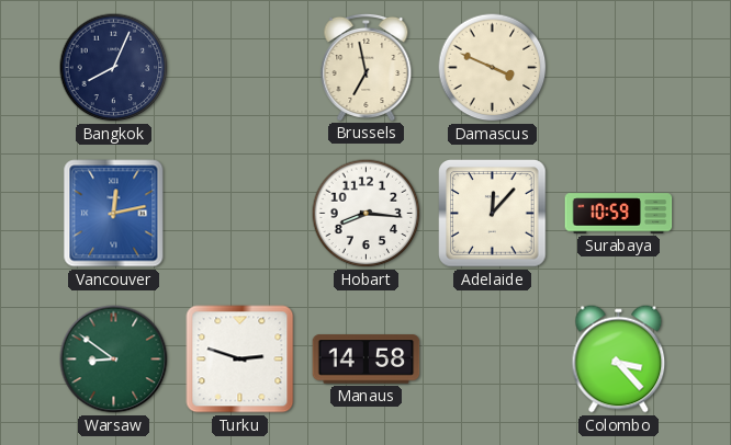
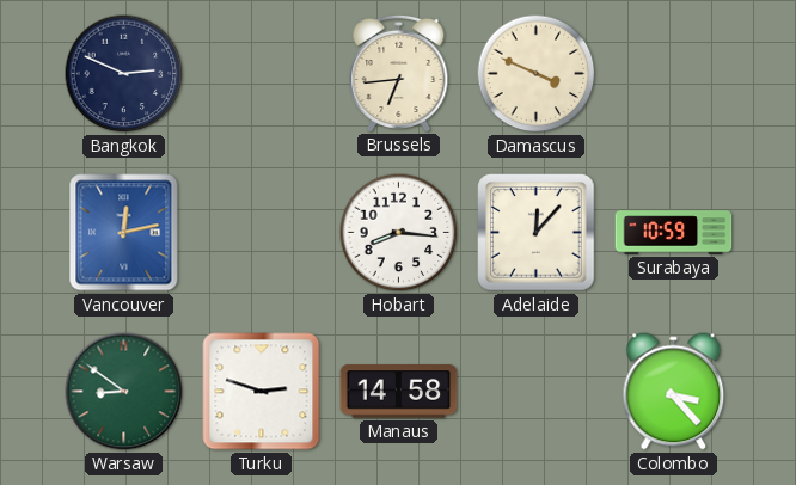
Bangkok: 8:04 -> 2:49
Brussels: 6:58 -> 6:44
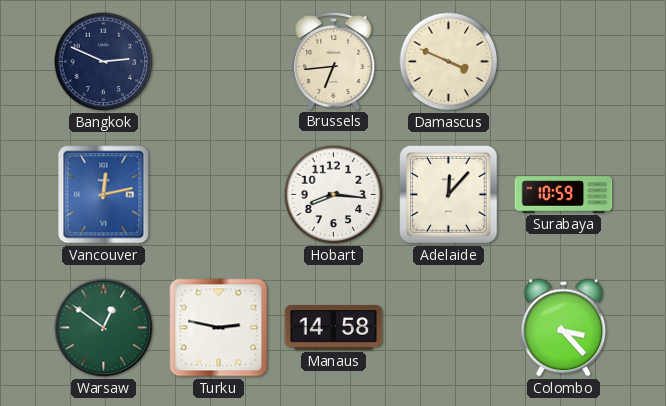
Warsaw: 8:51 -> 12:51
Turku: 2:48 -> 2:47
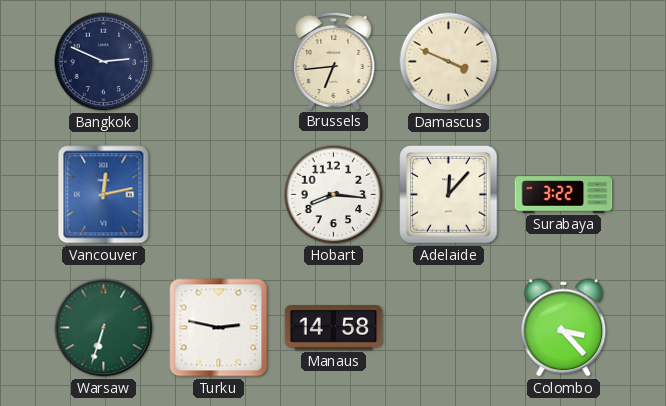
Surabaya: 10:59 -> 3:22
Warsaw: 12:51 -> 6:33
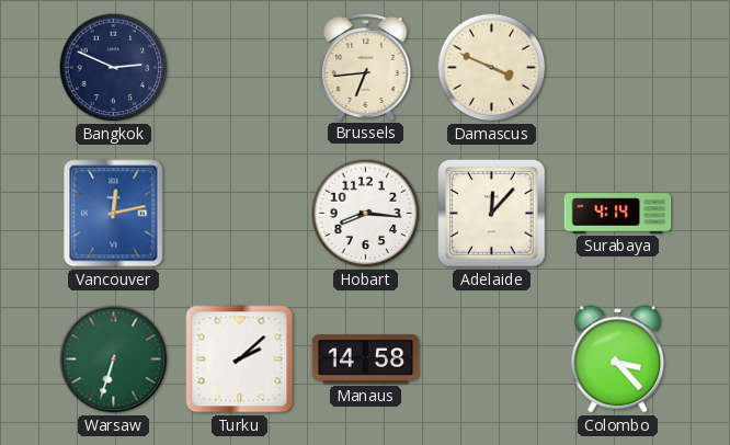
Surabaya: 3:22 -> 4:14
Turku: 2:47 -> 2:08
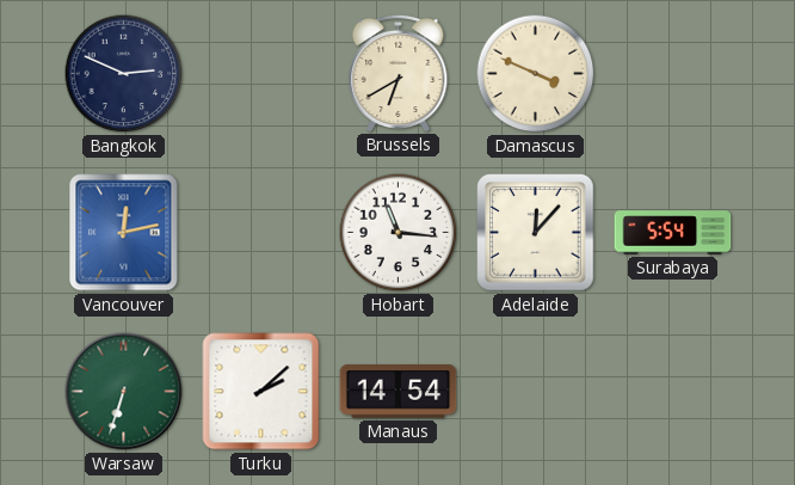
Brussels: 6:44 -> 6:40
Hobart: 8:16 -> 11:16
Surabaya: 4:14 -> 5:54
Manaus: 14:58 -> 14:54
Colombo: 3:23 -> none
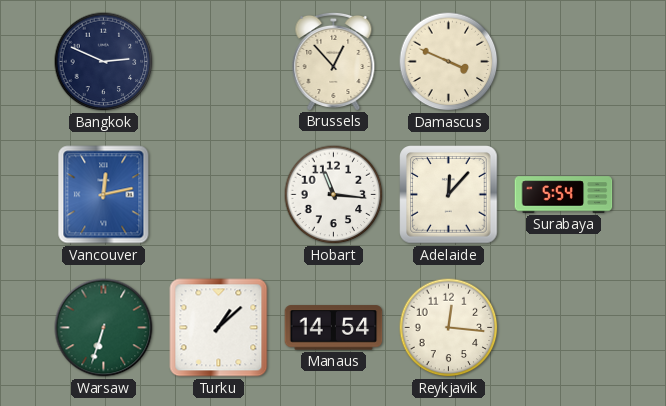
Brussels: 6:40 -> 12:53
Turku: 2:08 -> 1:08
Reykjavik: none -> 12:16
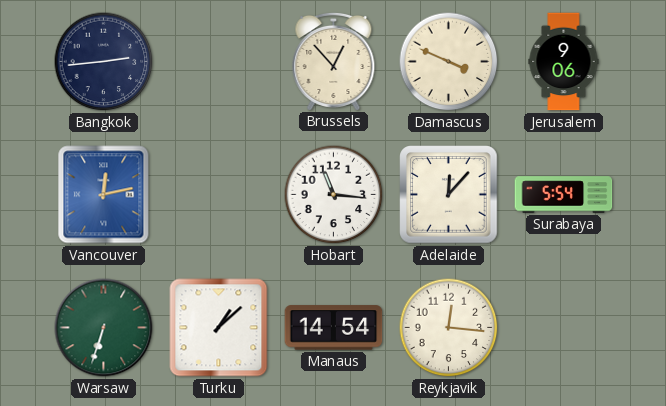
Bangkok: 2:49 -> 2:44
Jerusalem: none -> 9:06
